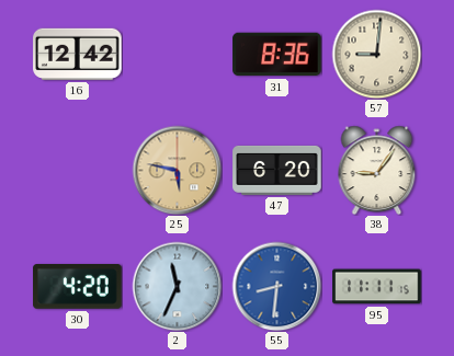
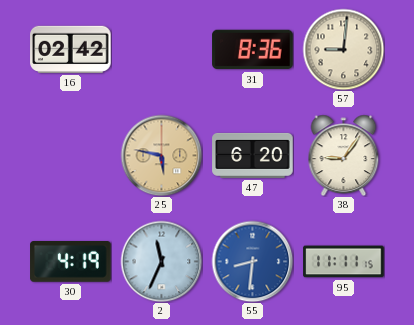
16: 12:42 -> 02:42
30: 4:20 -> 4:19
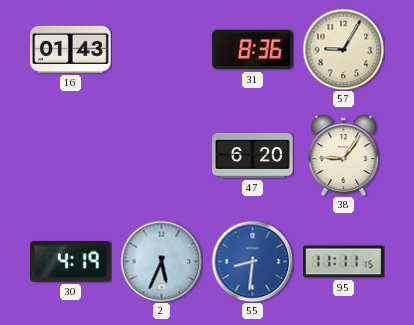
16: 02:42 -> 01:43
57: 9:01 -> 9:05
25: 5:47 -> none
2: 11:34 -> 5:34
